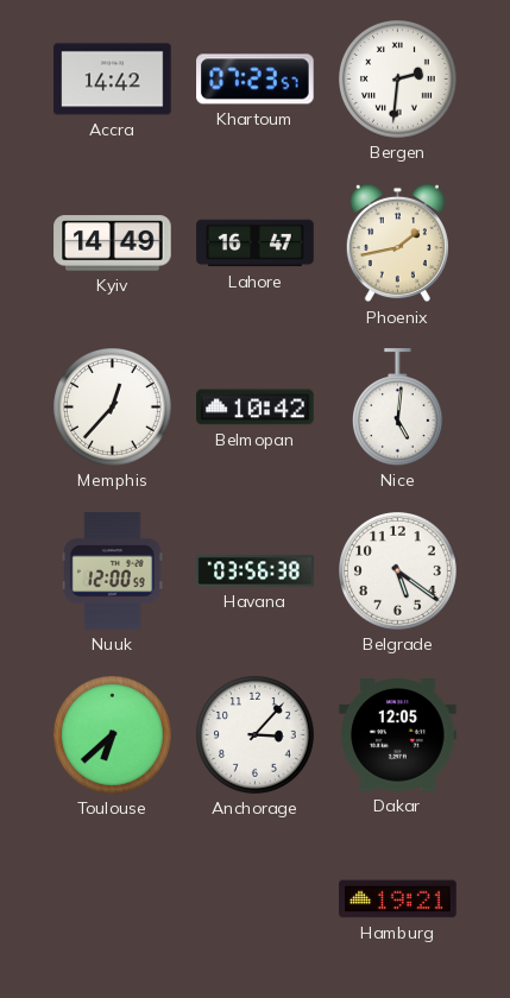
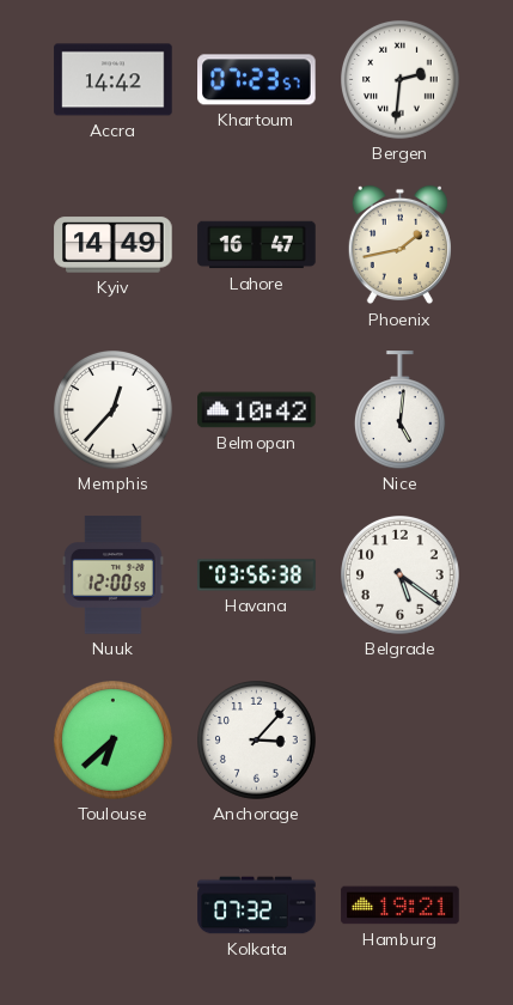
Dakar: 12:05 -> none
Kolkata: none -> 07:32
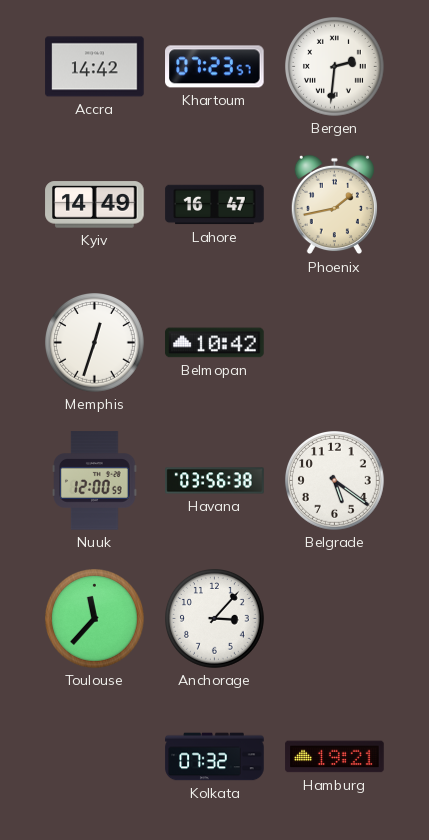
Memphis: 12:37 -> 12:33
Nice: 5:01 -> none
Toulouse: 6:38 -> 11:37
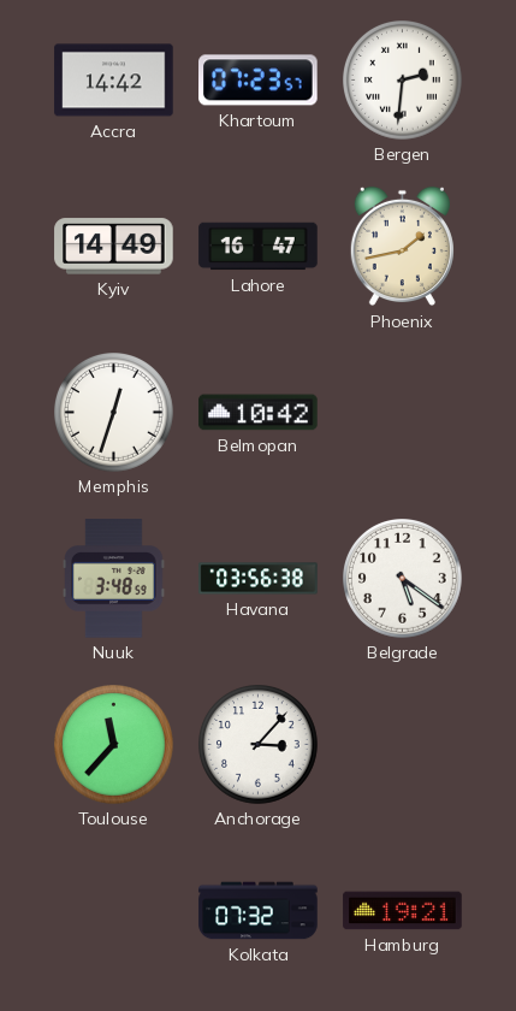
Nuuk: 12:00 -> 3:48
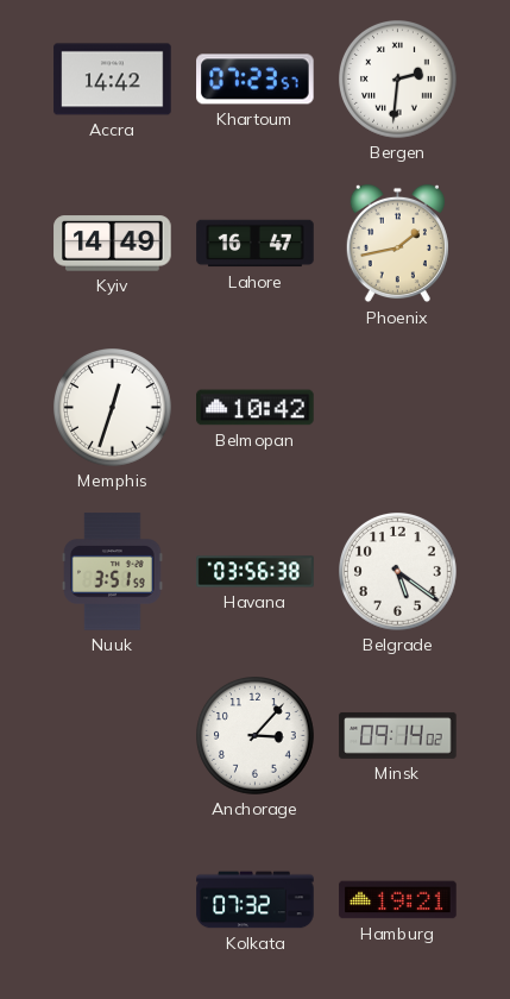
Nuuk: 3:48 -> 3:51
Toulouse: 11:37 -> none
Minsk: none -> 09:14
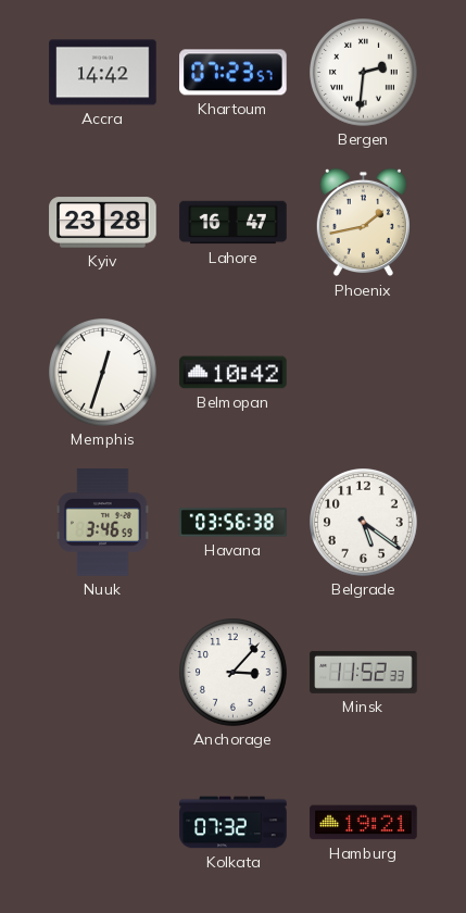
Kyiv: 14:49 -> 23:28
Nuuk: 3:51 -> 3:46
Minsk: 09:14 -> 11:52
